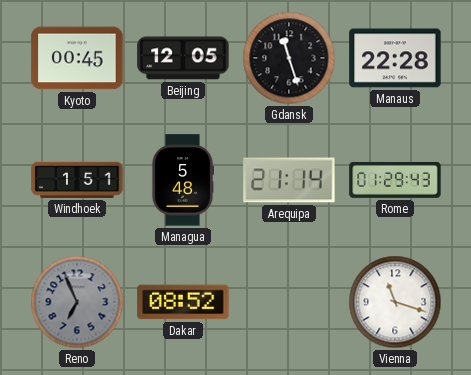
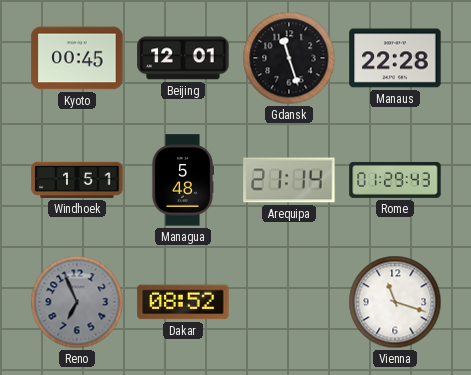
Beijing: 12:05 -> 12:01
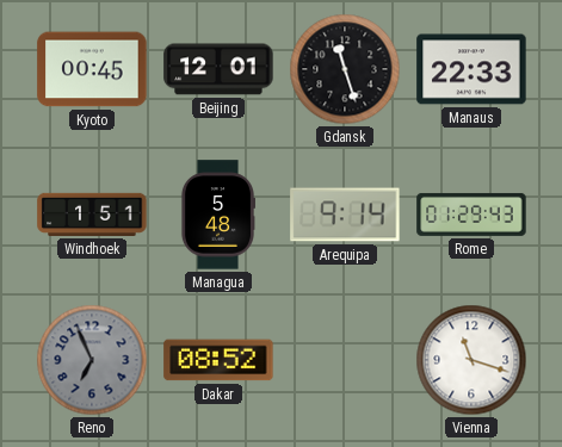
Manaus: 22:28 -> 22:33
Arequipa: 21:14 -> 9:14
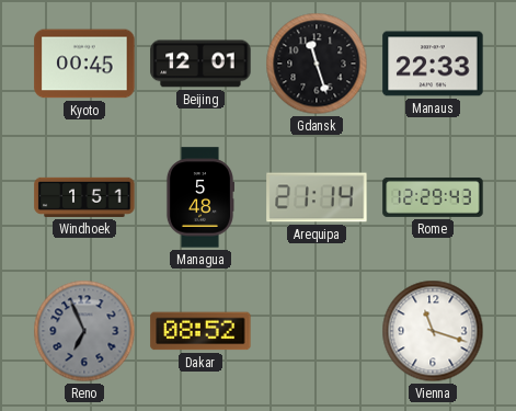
Arequipa: 9:14 -> 21:14
Rome: 01:29 -> 12:29
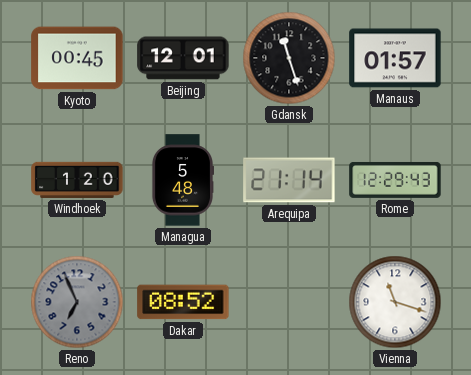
Manaus: 22:33 -> 01:57
Windhoek: 1:51 -> 1:20
